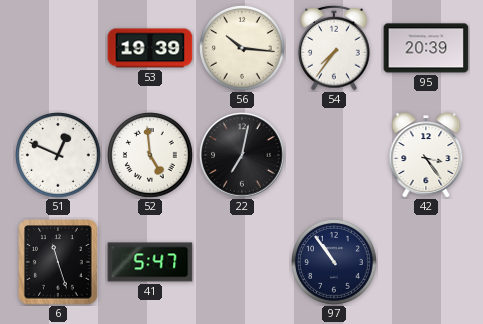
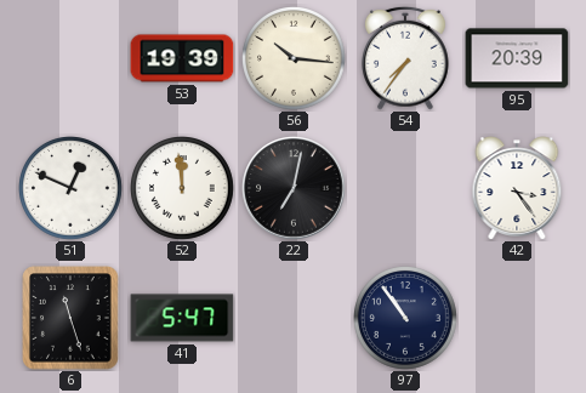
52: 4:59 -> 11:59
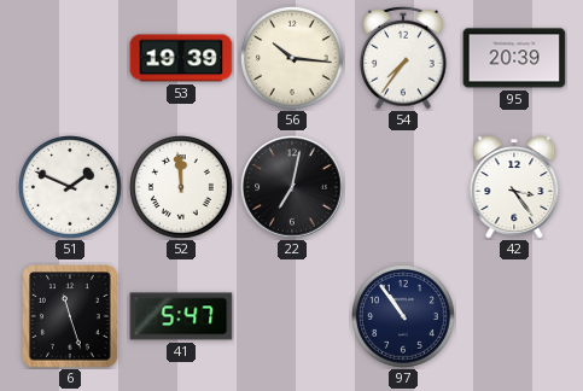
51: 12:49 -> 1:49
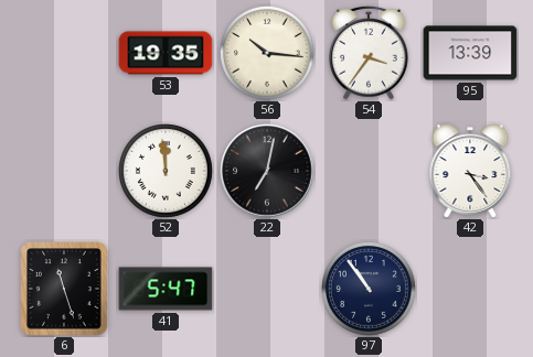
53: 19:39 -> 19:35
54: 7:36 -> 3:36
95: 20:39 -> 13:39
51: 1:49 -> none
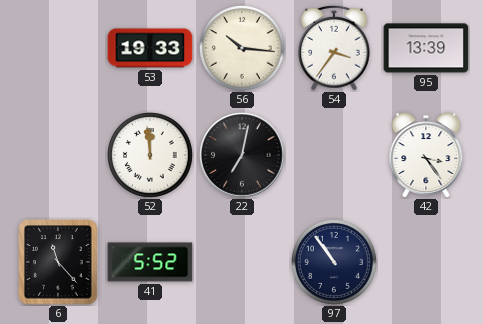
53: 19:35 -> 19:33
6: 11:27 -> 11:23
41: 5:47 -> 5:52
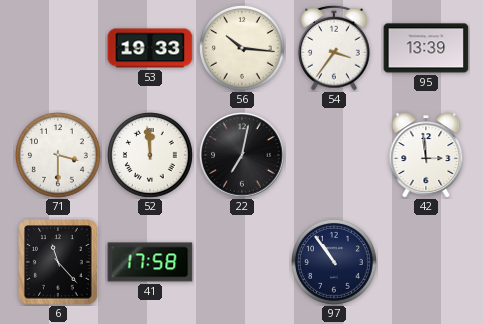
71: none -> 3:30
42: 3:24 -> 2:59
41: 5:52 -> 17:58
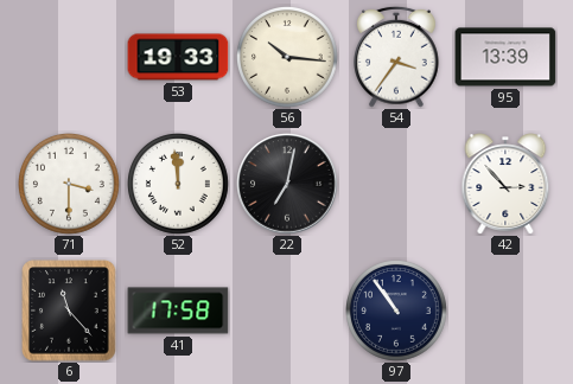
42: 2:59 -> 2:53
